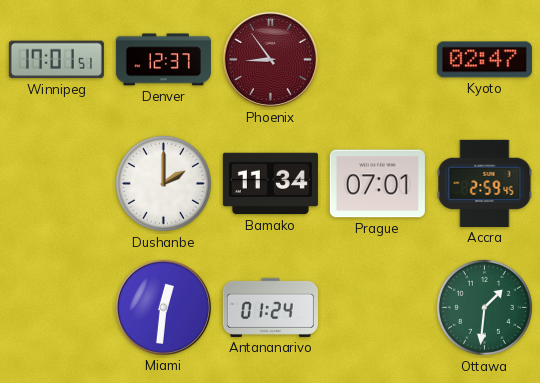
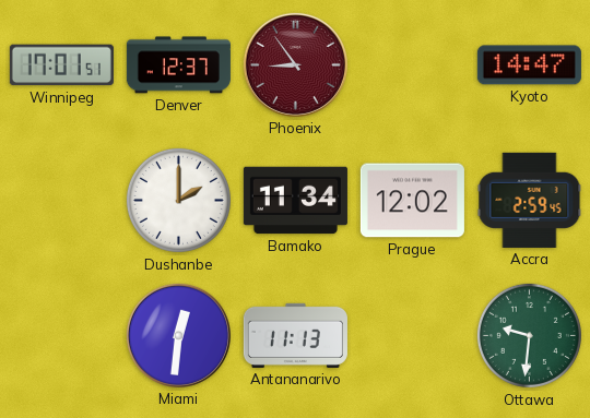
Kyoto: 02:47 -> 14:47
Prague: 07:01 -> 12:02
Antananarivo: 01:24 -> 11:13
Ottawa: 1:31 -> 9:31
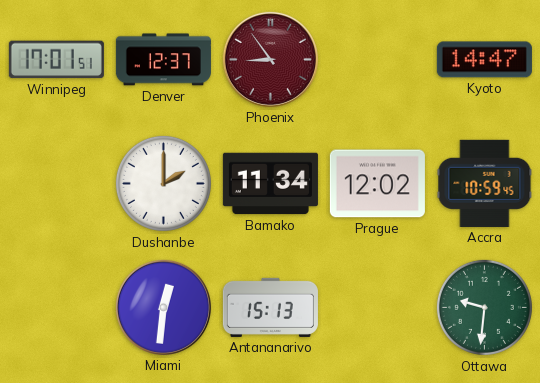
Accra: 2:59 -> 10:59
Antananarivo: 11:13 -> 15:13
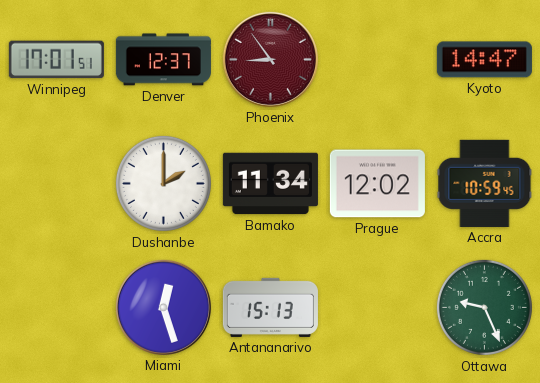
Miami: 12:31 -> 12:27
Ottawa: 9:31 -> 9:26
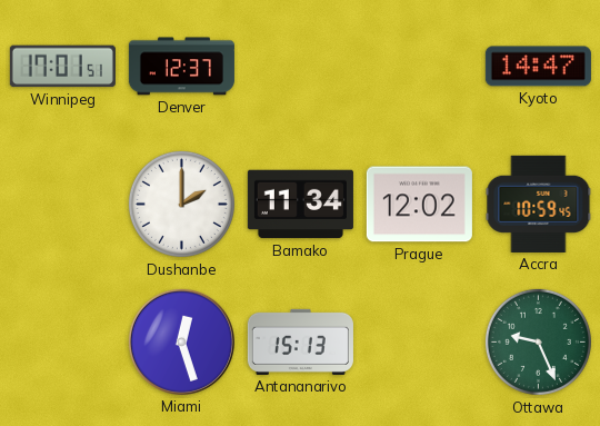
Phoenix: 8:54 -> none
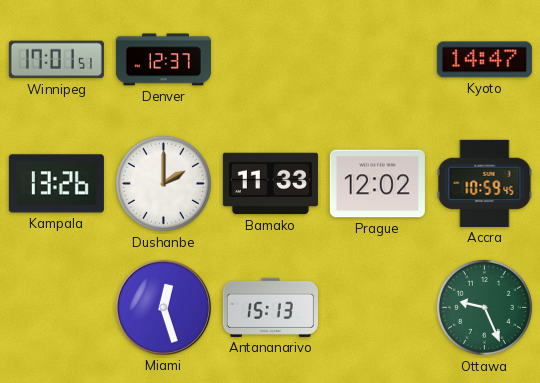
Kampala: none -> 13:26
Bamako: 11:34 -> 11:33
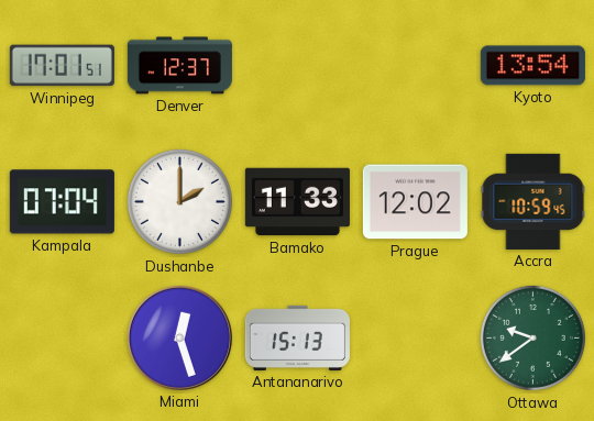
Kyoto: 14:47 -> 13:54
Kampala: 13:26 -> 07:04
Ottawa: 9:26 -> 9:39
